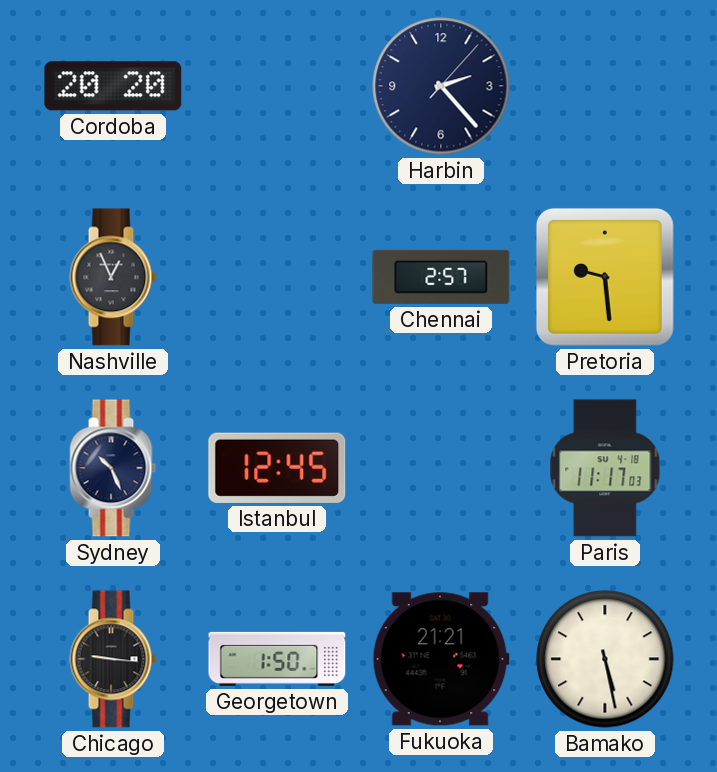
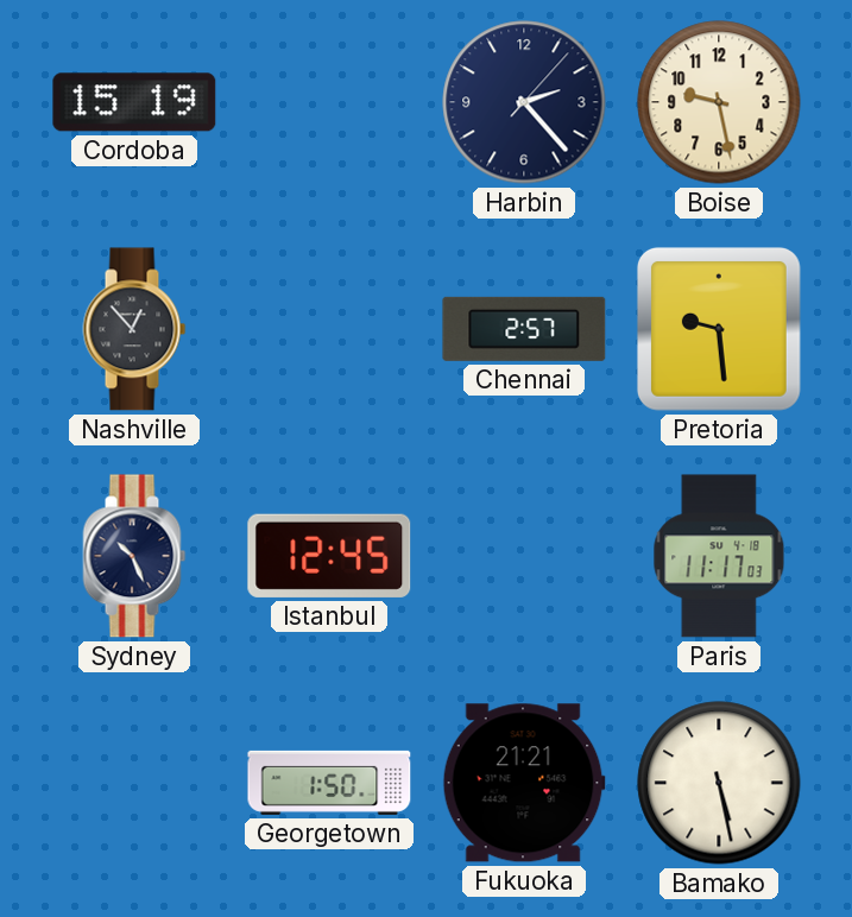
Cordoba: 20:20 -> 15:19
Boise: none -> 9:28
Nashville: 12:56 -> 12:53
Chicago: 9:16 -> none
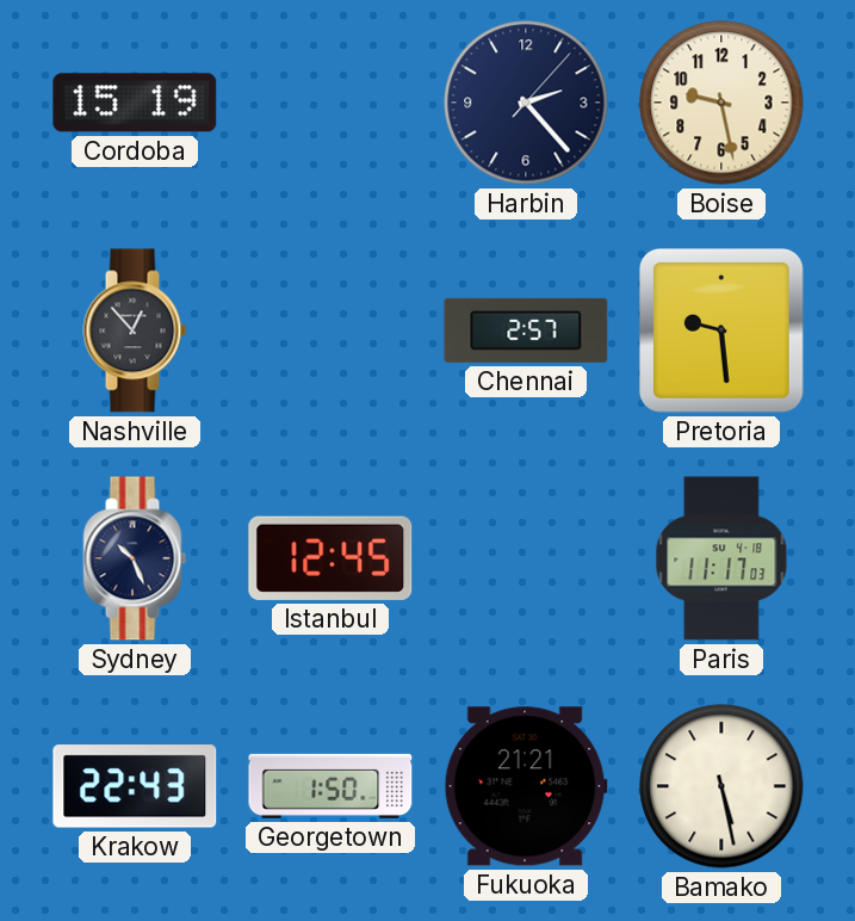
Krakow: none -> 22:43
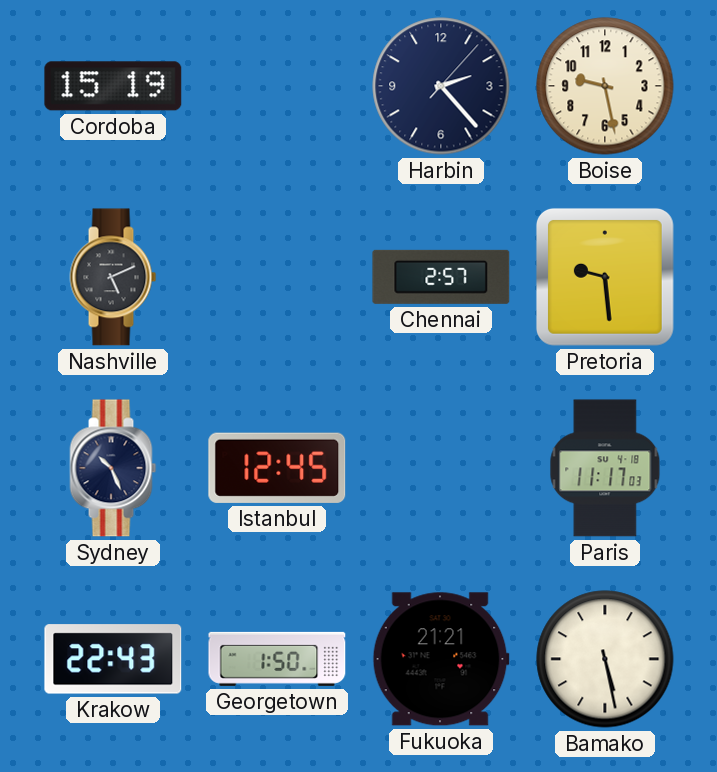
Nashville: 12:53 -> 5:11
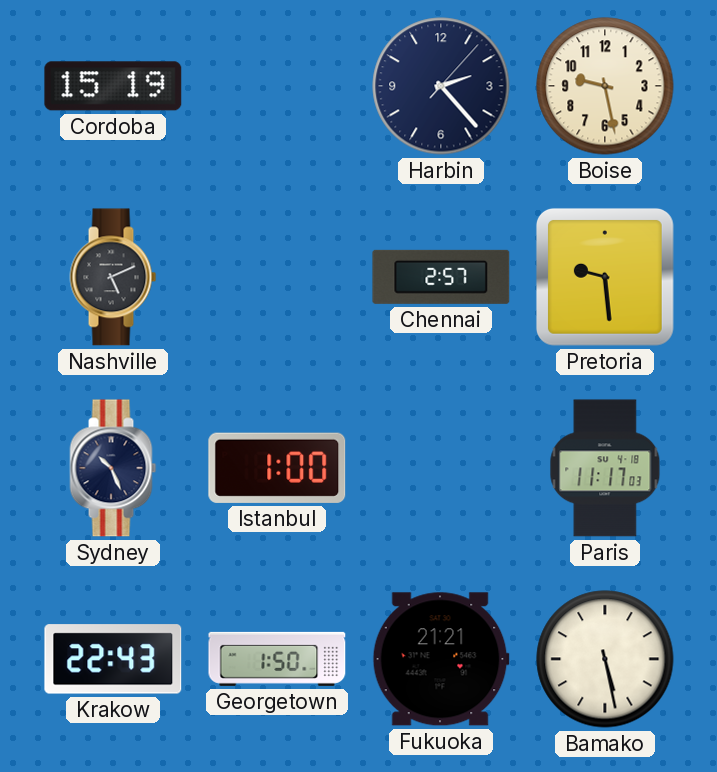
Istanbul: 12:45 -> 1:00
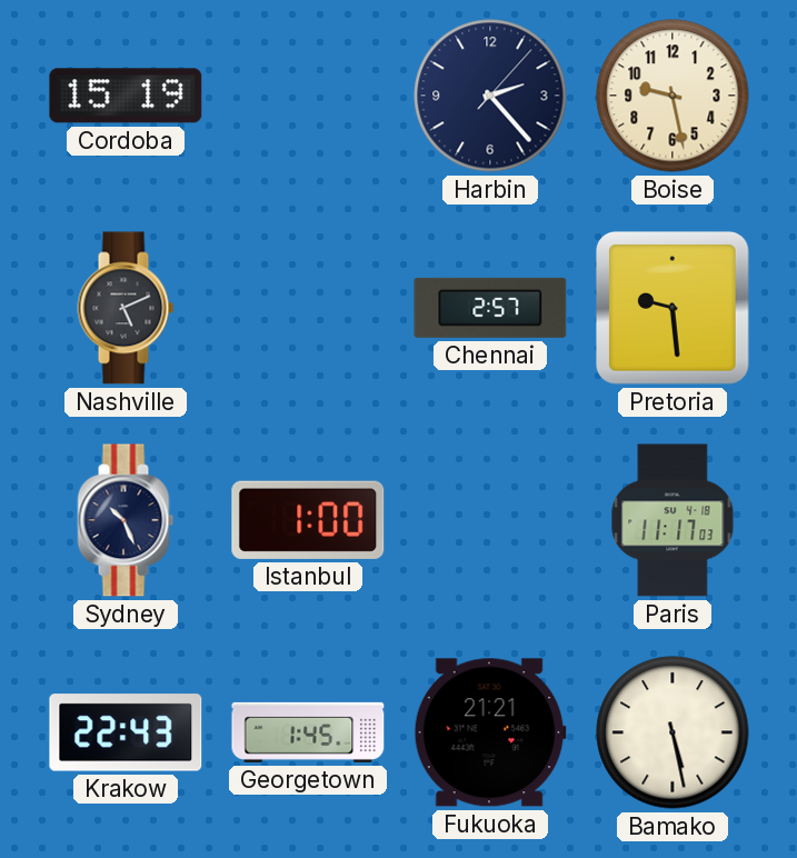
Georgetown: 1:50 -> 1:45
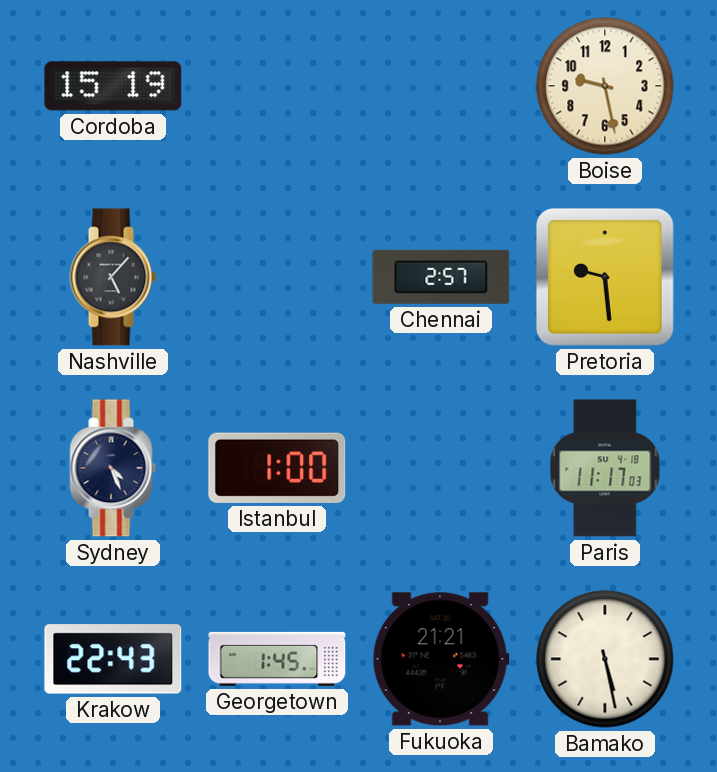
Harbin: 2:23 -> none
Nashville: 5:11 -> 5:07
Sydney: 10:26 -> 4:26
